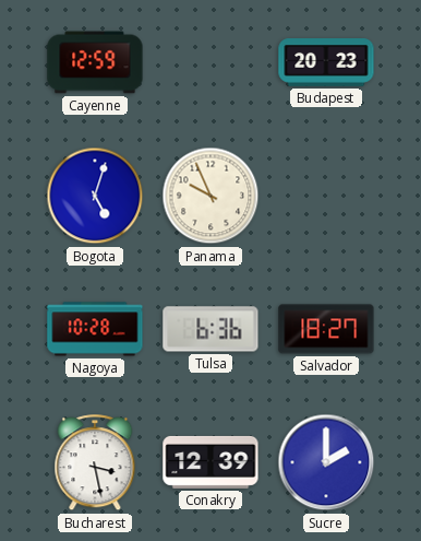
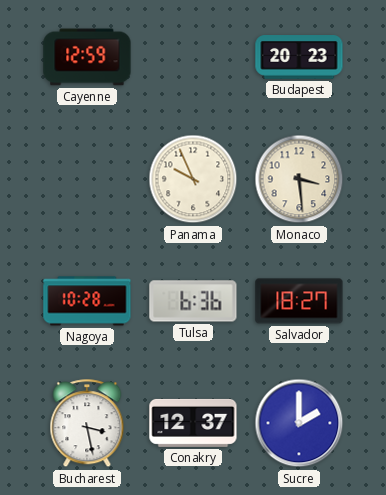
Bogota: 5:03 -> none
Monaco: none -> 3:29
Conakry: 12:39 -> 12:37
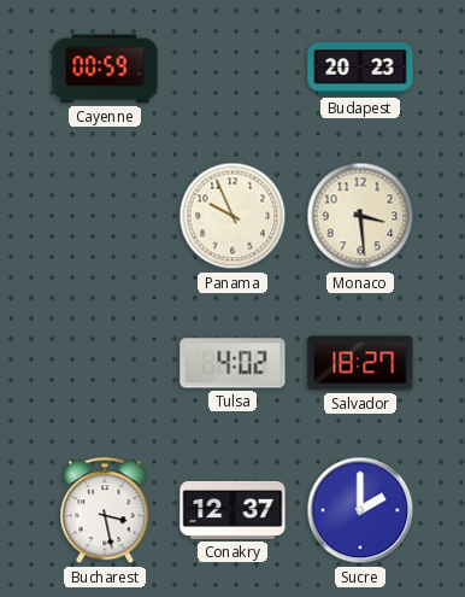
Cayenne: 12:59 -> 00:59
Nagoya: 10:28 -> none
Tulsa: 6:36 -> 4:02
